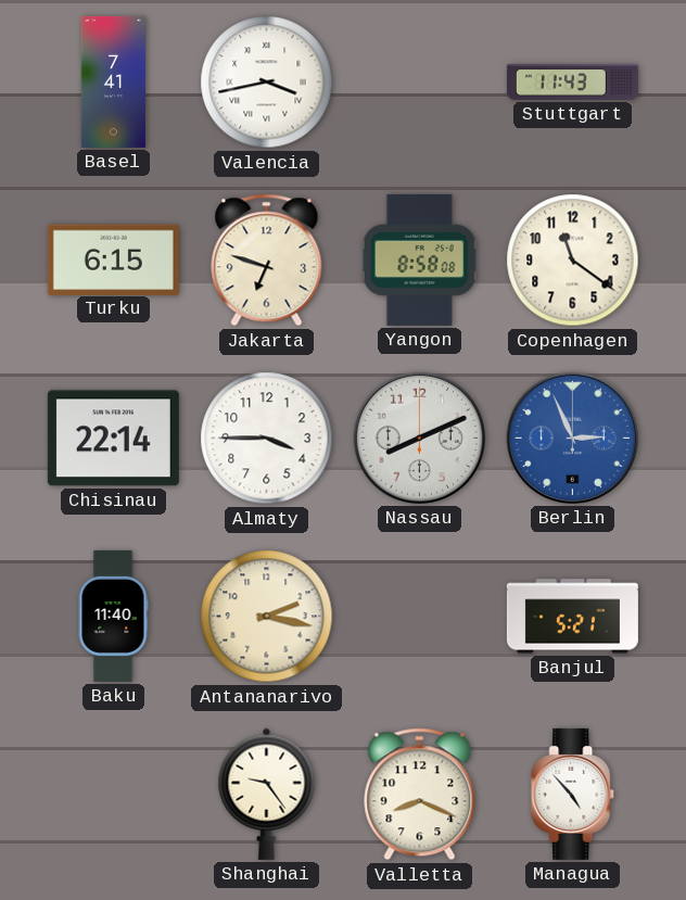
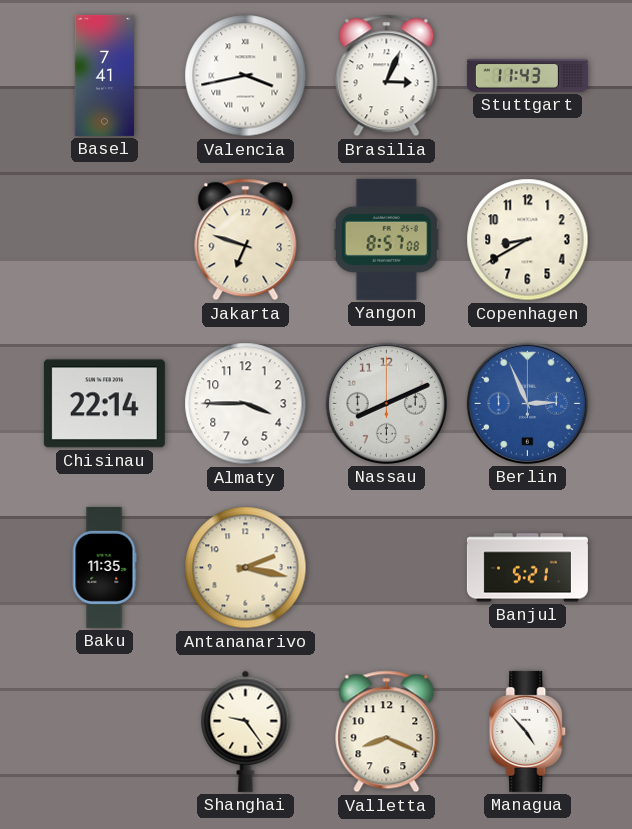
Brasilia: none -> 3:04
Turku: 6:15 -> none
Yangon: 8:58 -> 8:57
Copenhagen: 11:21 -> 8:40
Baku: 11:40 -> 11:35
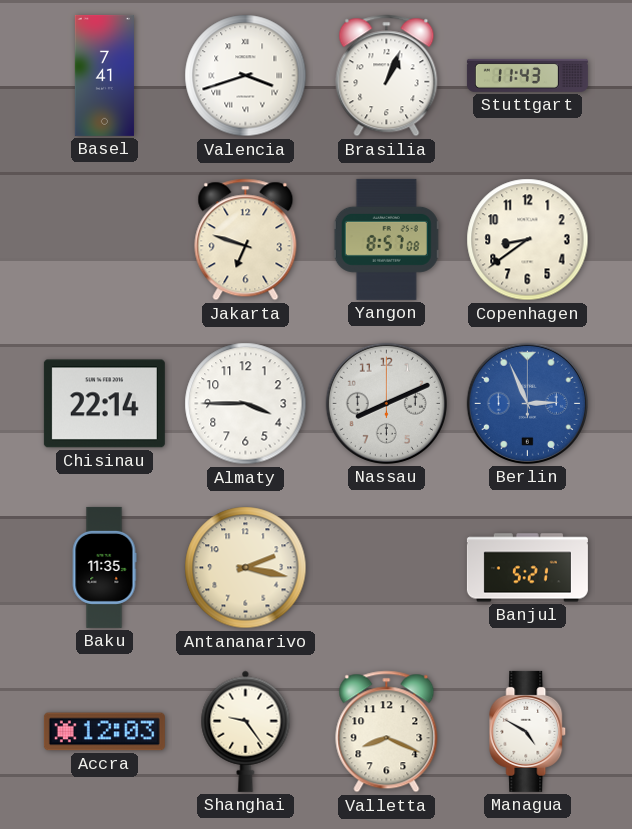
Valencia: 3:43 -> 3:42
Brasilia: 3:04 -> 1:04
Copenhagen: 8:40 -> 8:39
Accra: none -> 12:03
Managua: 4:53 -> 4:50
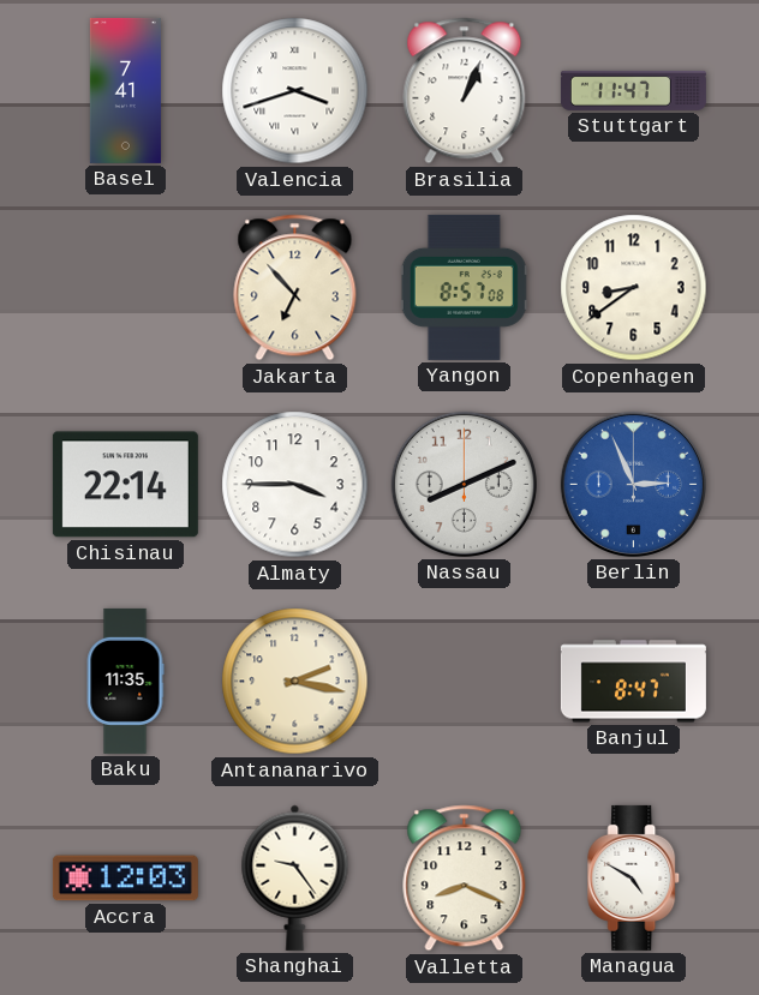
Stuttgart: 11:43 -> 11:47
Jakarta: 6:48 -> 6:53
Banjul: 5:21 -> 8:47
